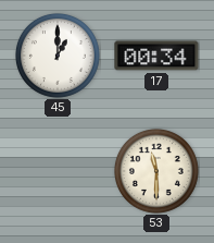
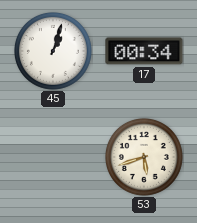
45: 1:00 -> 1:03
53: 11:30 -> 5:42
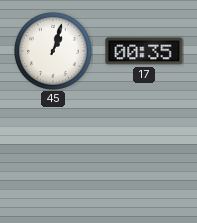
17: 00:34 -> 00:35
53: 5:42 -> none
